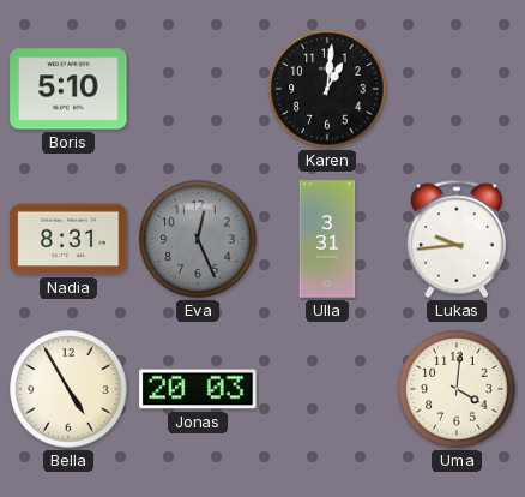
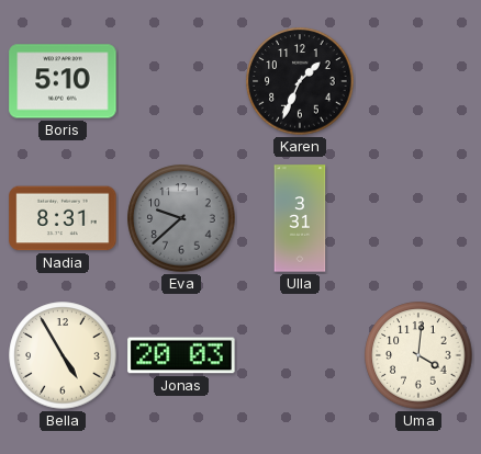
Karen: 1:01 -> 1:34
Eva: 12:26 -> 9:38
Lukas: 9:44 -> none
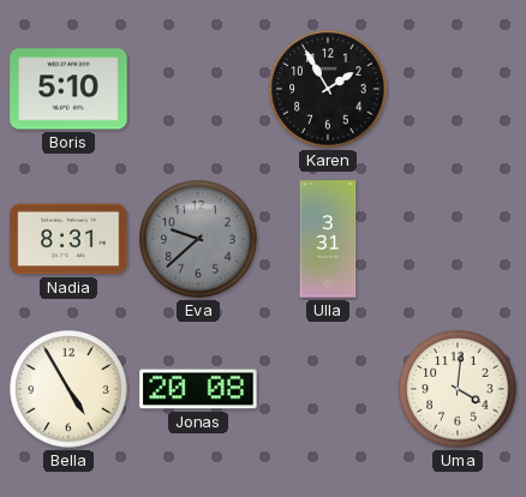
Karen: 1:34 -> 1:55
Jonas: 20:03 -> 20:08
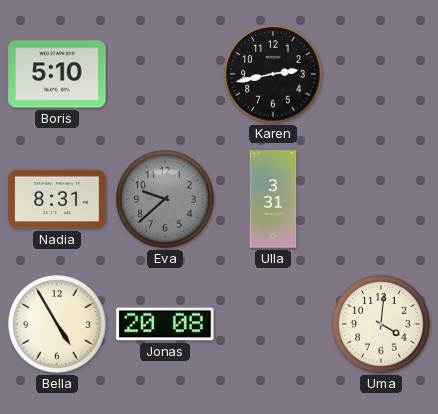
Karen: 1:55 -> 2:43
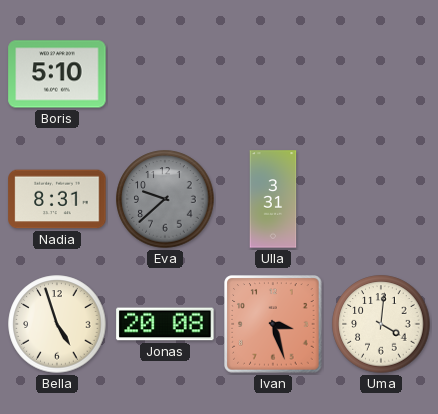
Karen: 2:43 -> none
Bella: 4:55 -> 4:57
Ivan: none -> 3:27
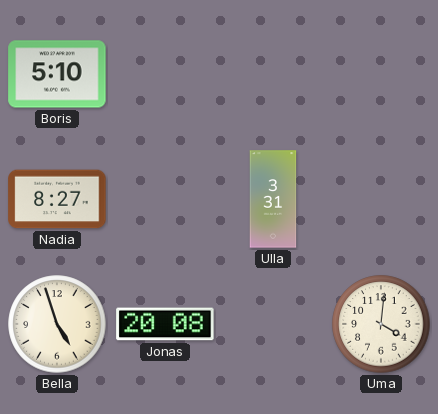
Nadia: 8:31 -> 8:27
Eva: 9:38 -> none
Ivan: 3:27 -> none
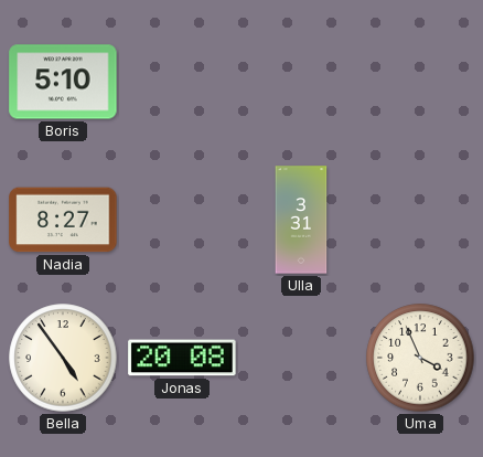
Bella: 4:57 -> 4:54
Uma: 4:01 -> 3:56
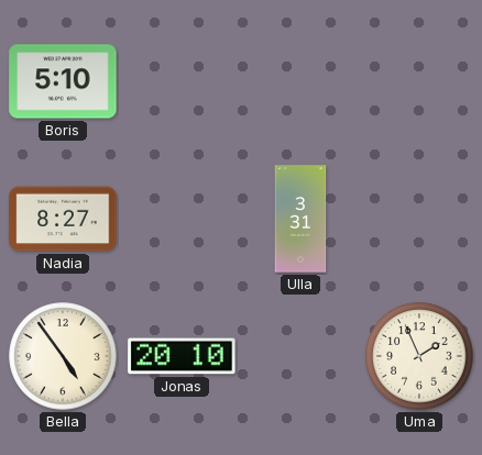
Jonas: 20:08 -> 20:10
Uma: 3:56 -> 1:56
